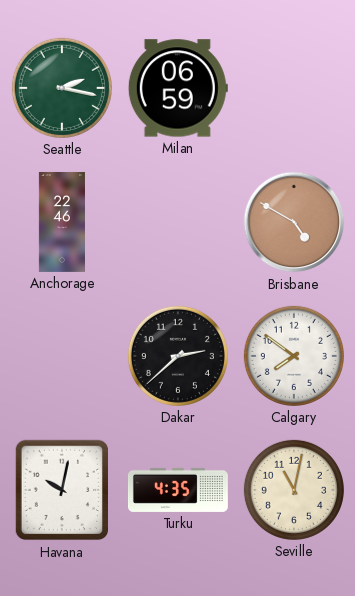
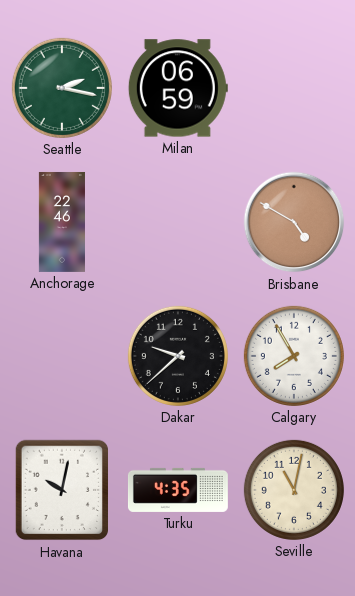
Dakar: 2:38 -> 9:38
Calgary: 7:51 -> 7:55
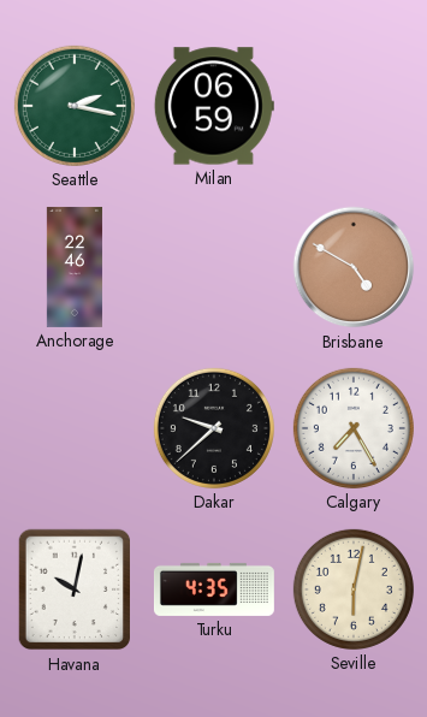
Calgary: 7:55 -> 7:25
Seville: 11:02 -> 6:02
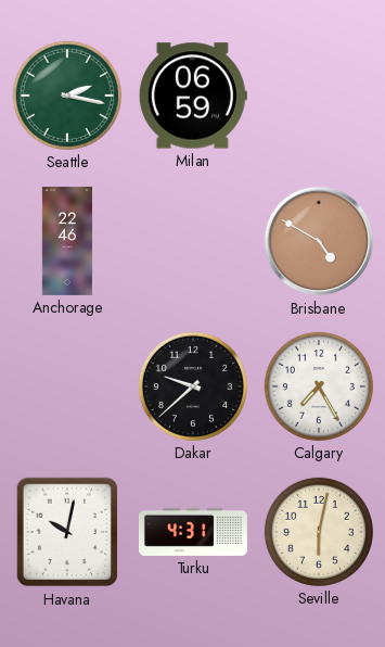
Turku: 4:35 -> 4:31
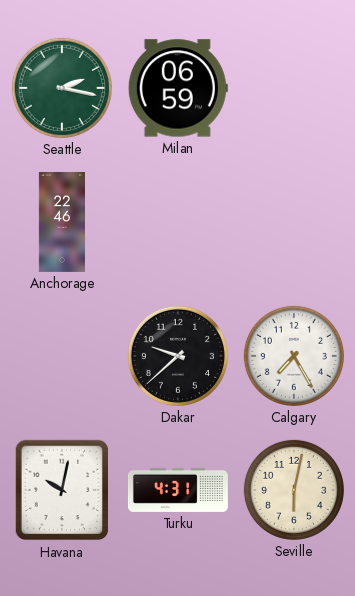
Brisbane: 4:50 -> none
